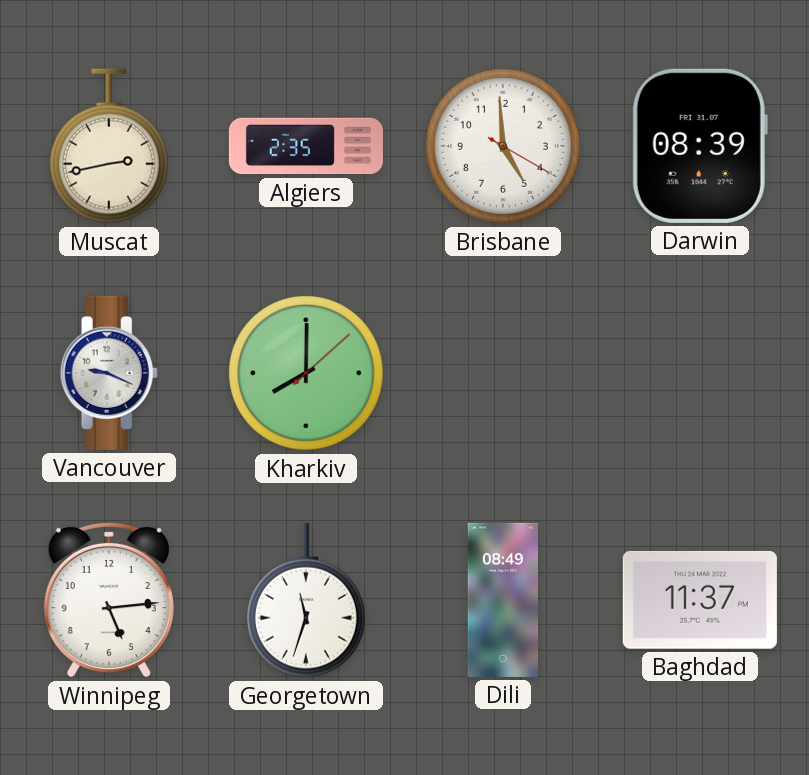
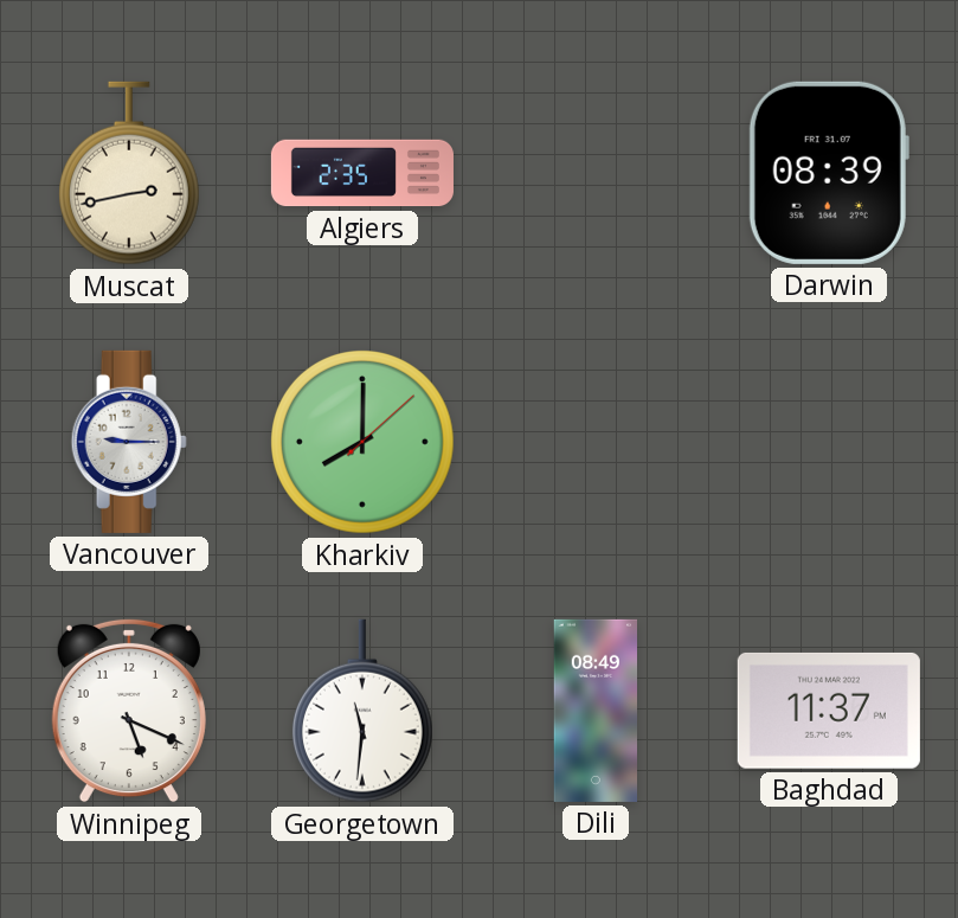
Brisbane: 4:59 -> none
Vancouver: 9:19 -> 9:15
Winnipeg: 5:14 -> 5:19
Georgetown: 11:33 -> 11:31
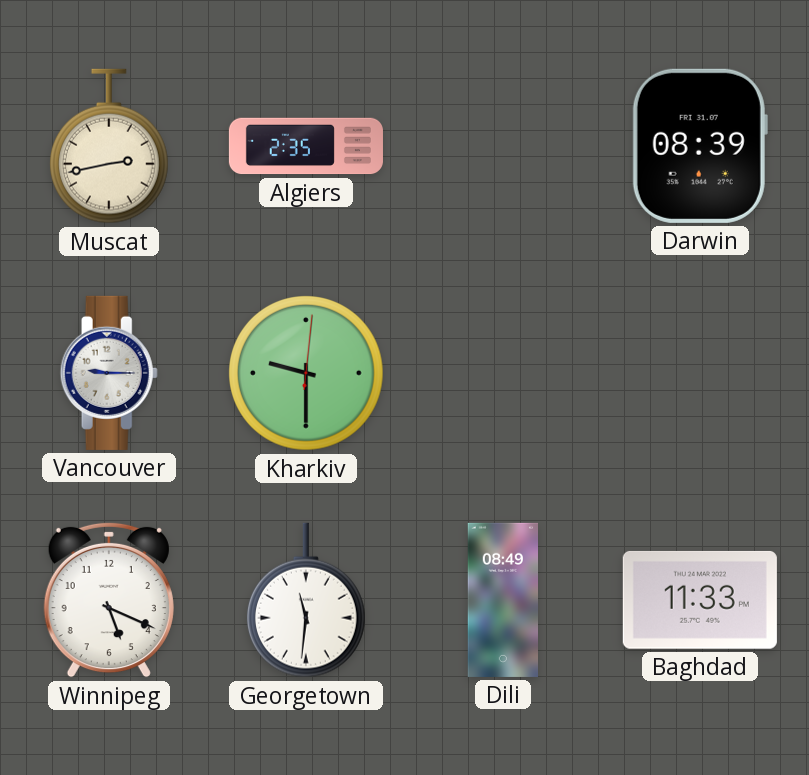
Kharkiv: 8:00 -> 9:30
Baghdad: 11:37 -> 11:33
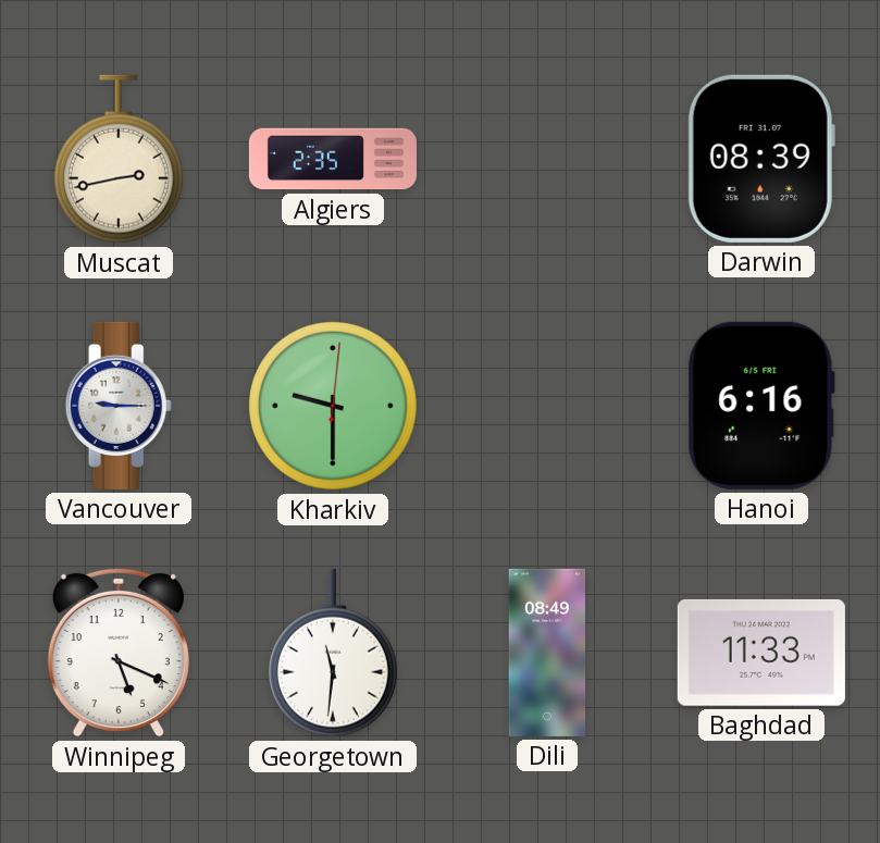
Hanoi: none -> 6:16
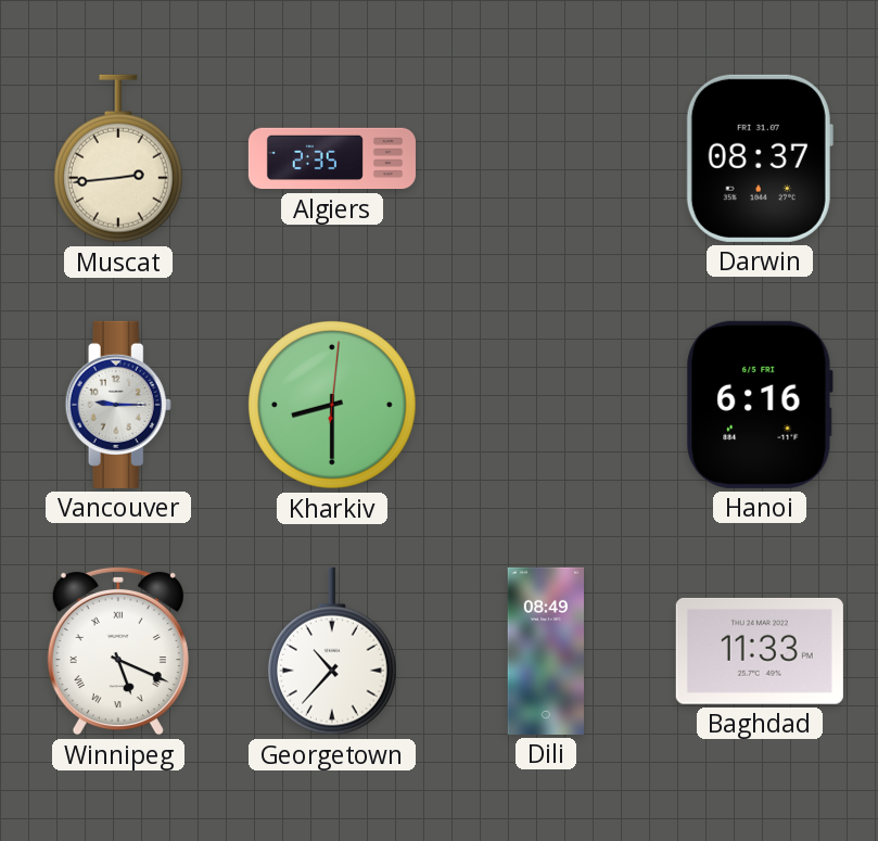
Muscat: 2:43 -> 2:44
Darwin: 08:39 -> 08:37
Kharkiv: 9:30 -> 8:30
Winnipeg numerals: Arabic -> Roman
Georgetown: 11:31 -> 10:37
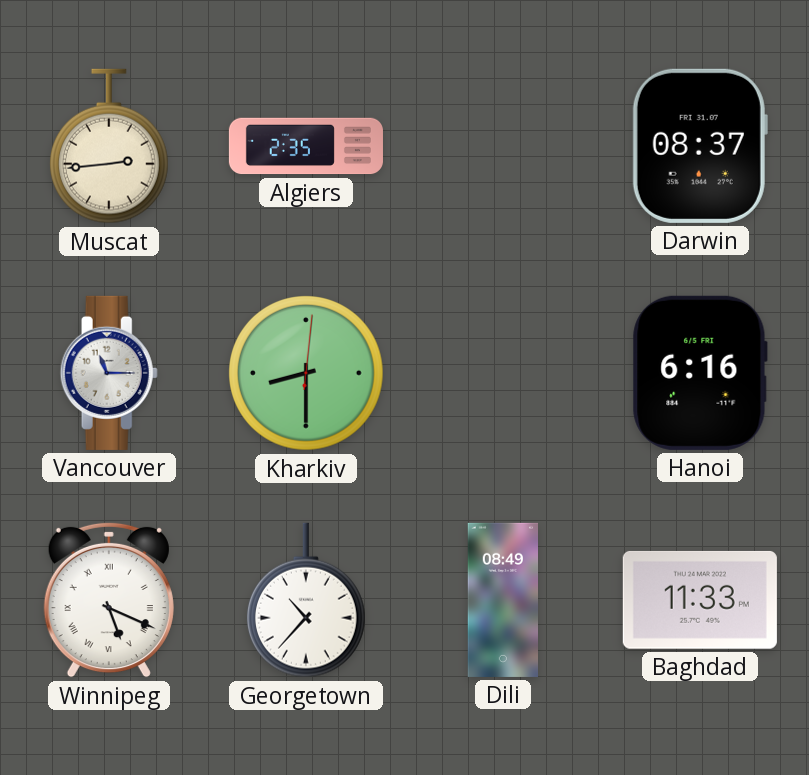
Vancouver: 9:15 -> 11:15
